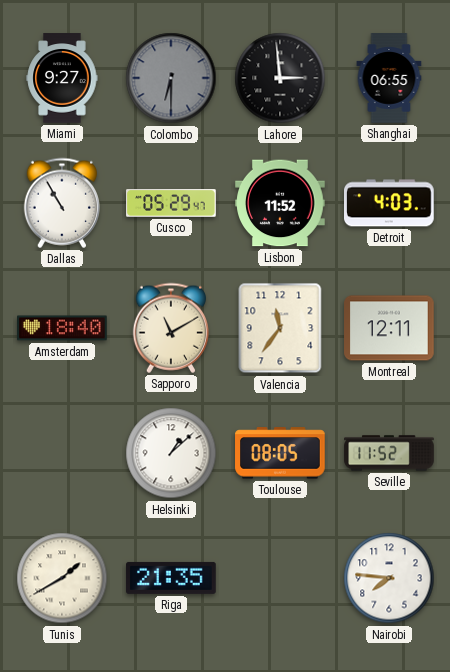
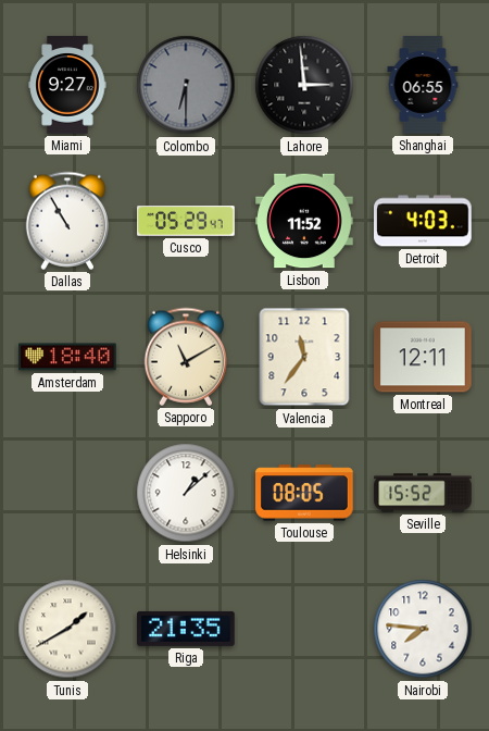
Seville: 11:52 -> 15:52
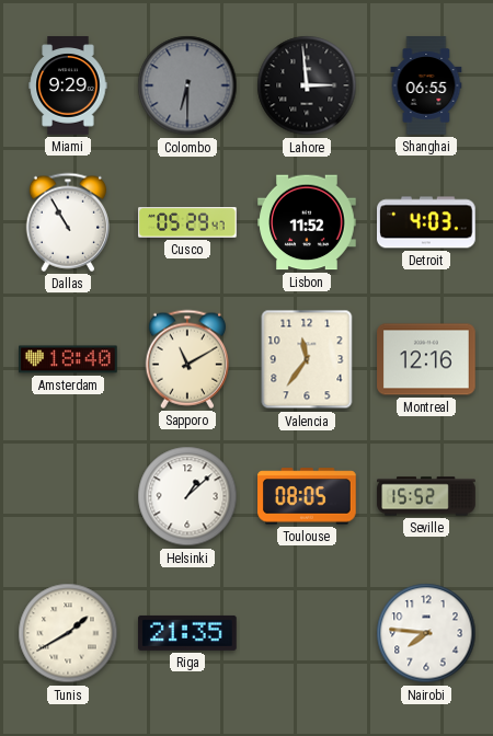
Miami: 9:27 -> 9:29
Montreal: 12:11 -> 12:16
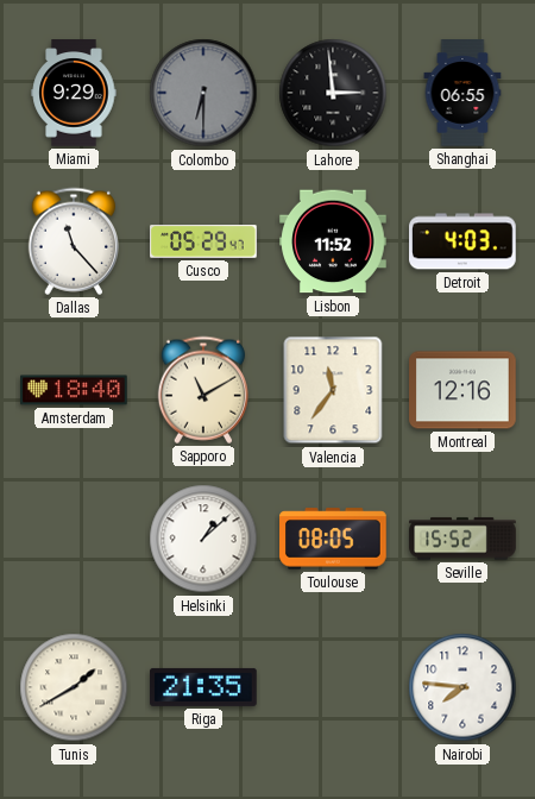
Dallas: 10:55 -> 11:23
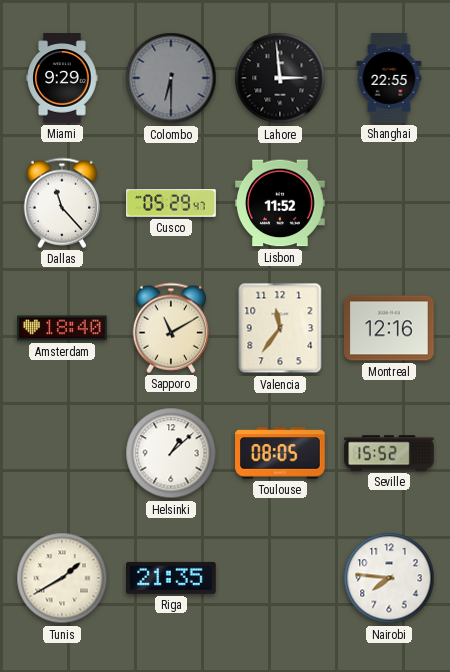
Shanghai: 06:55 -> 22:55
Detroit: 4:03 -> none
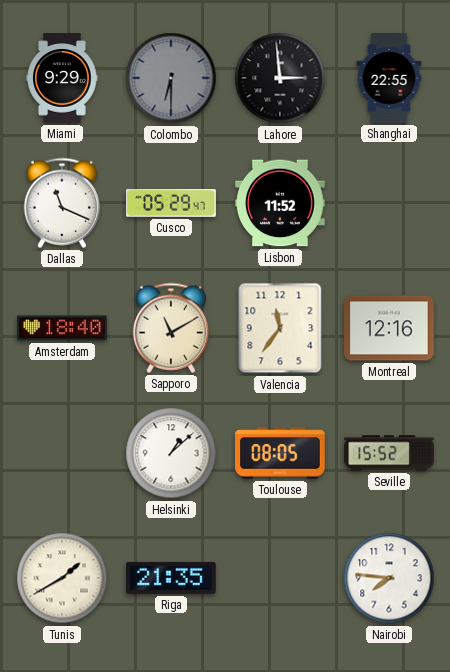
Dallas: 11:23 -> 11:19
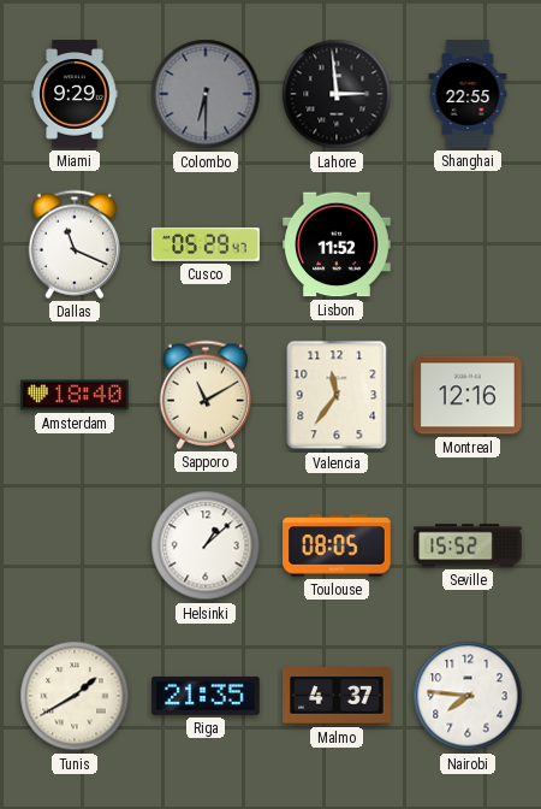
Malmo: none -> 4:37
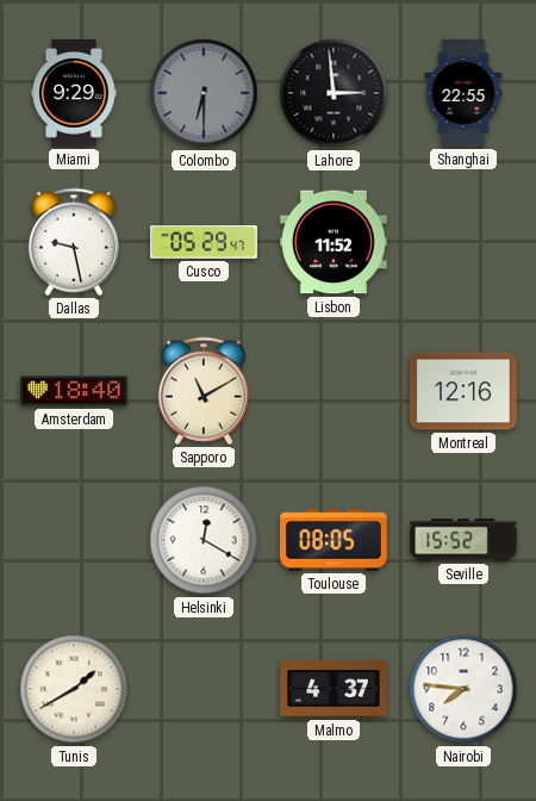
Dallas: 11:19 -> 9:28
Valencia: 11:36 -> none
Helsinki: 1:08 -> 12:20
Riga: 21:35 -> none
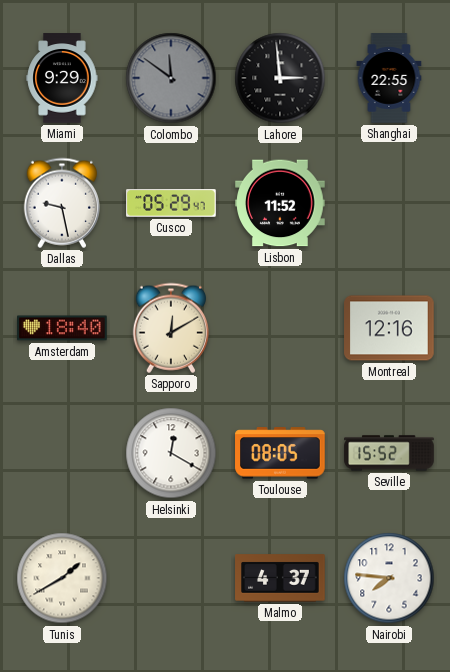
Colombo: 6:30 -> 11:51
Sapporo: 11:10 -> 12:10
